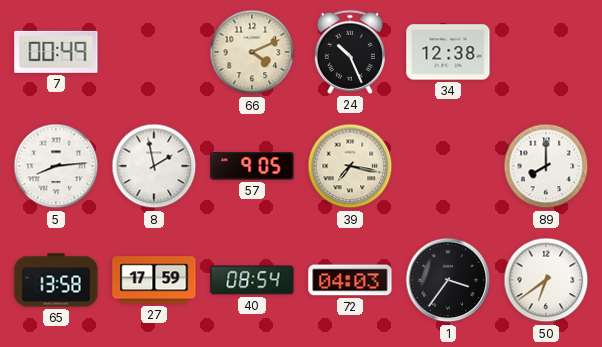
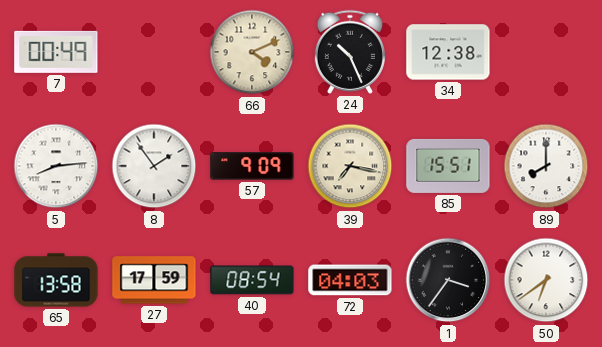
8: 1:58 -> 1:54
57: 9:05 -> 9:09
85: none -> 15:51
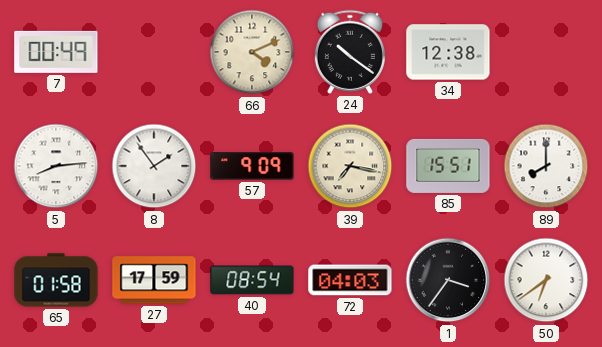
24: 10:26 -> 10:21
65: 13:58 -> 01:58
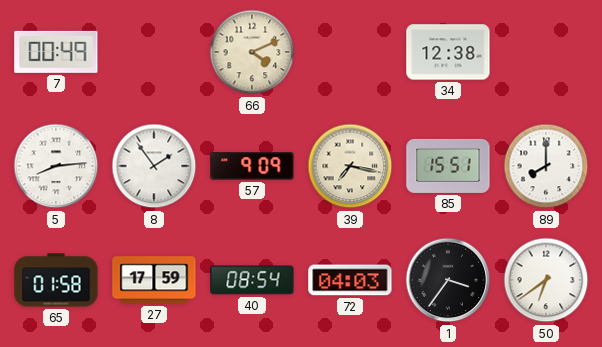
24: 10:21 -> none
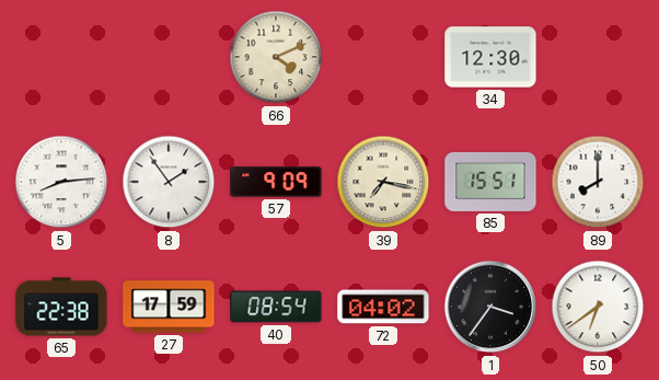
7: 00:49 -> none
34: 12:38 -> 12:30
65: 01:58 -> 22:38
72: 04:03 -> 04:02
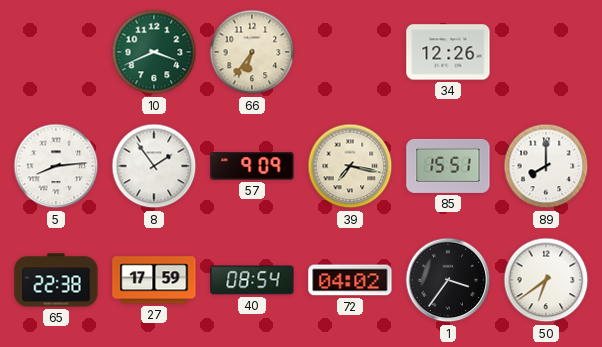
10: none -> 3:41
66: 4:11 -> 6:36
34: 12:30 -> 12:26
